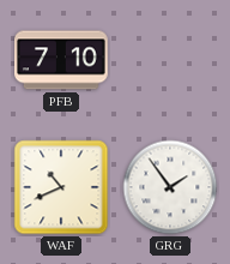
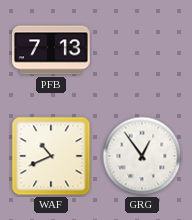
PFB: 7:10 -> 7:13
GRG: 1:54 -> 12:54
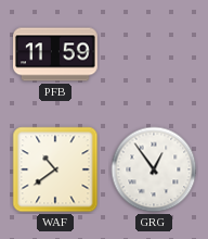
PFB: 7:13 -> 11:59
WAF: 10:41 -> 10:39
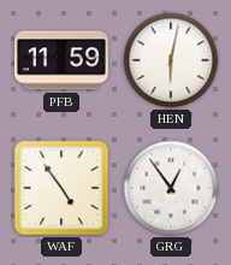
HEN: none -> 6:02
WAF: 10:39 -> 4:54
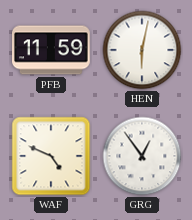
WAF: 4:54 -> 4:49
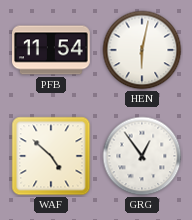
PFB: 11:59 -> 11:54
WAF: 4:49 -> 4:52
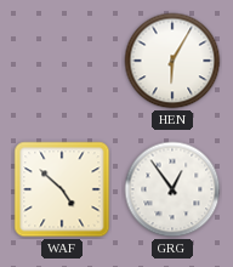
PFB: 11:54 -> none
HEN: 6:02 -> 6:05
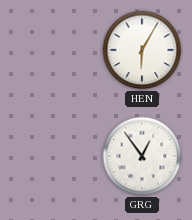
WAF: 4:52 -> none
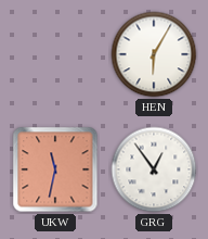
UKW: none -> 11:32
